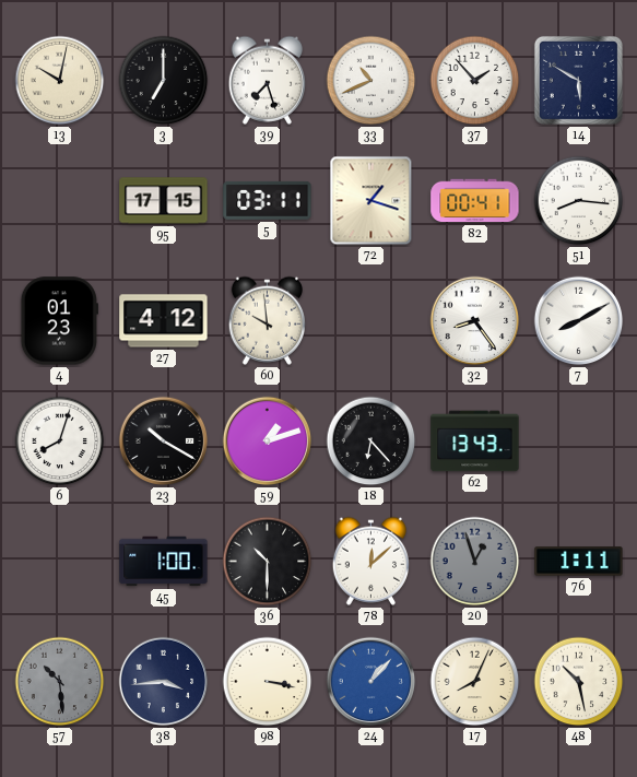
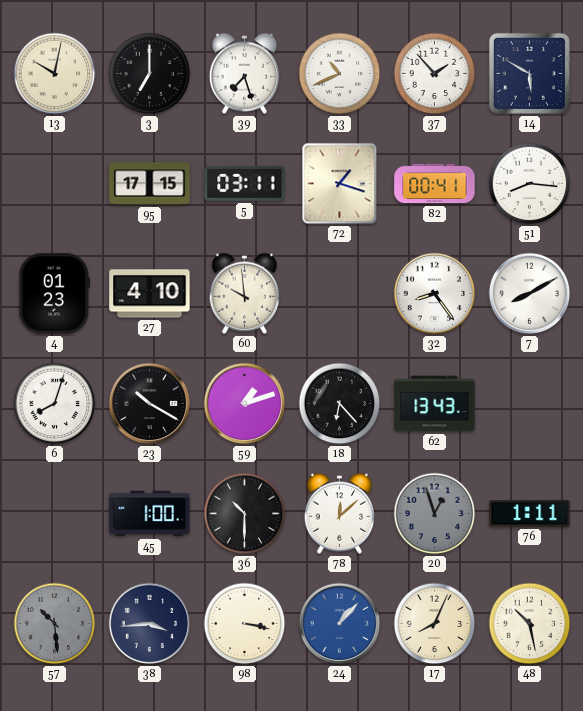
27: 4:12 -> 4:10
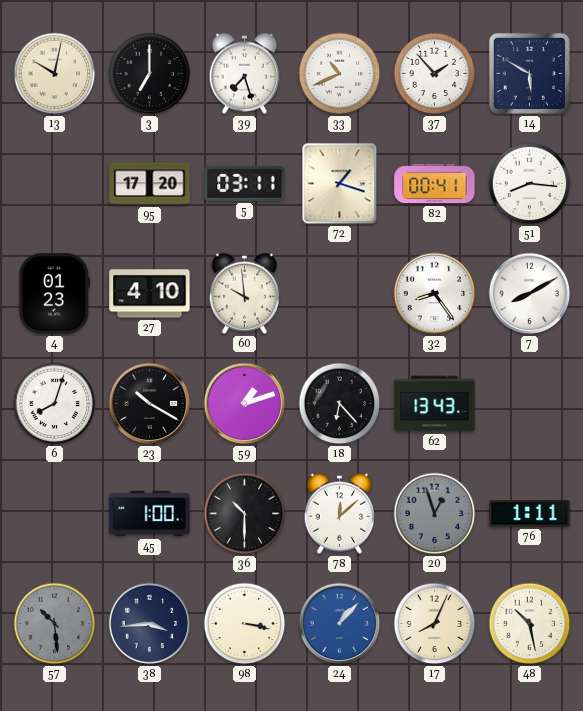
95: 17:15 -> 17:20
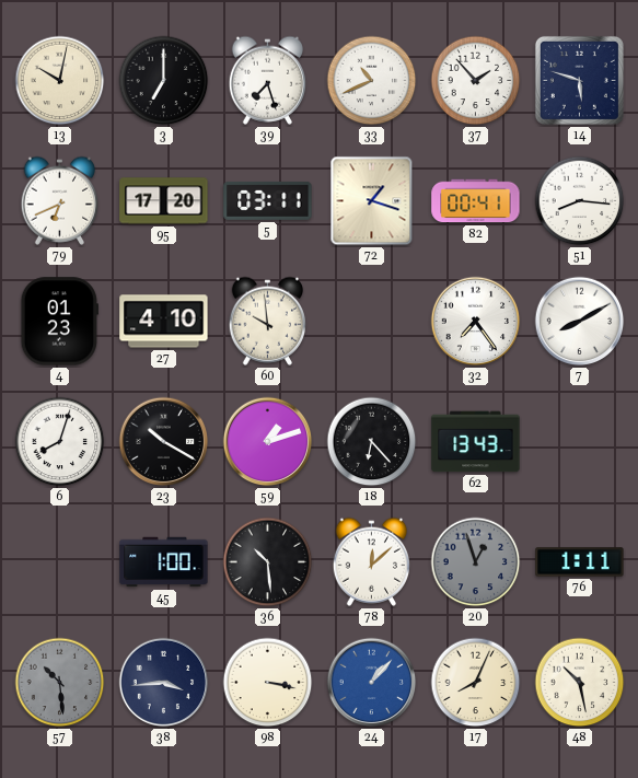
14: 5:50 -> 5:48
79: none -> 6:41
32: 8:24 -> 7:24
36: 10:30 -> 10:29
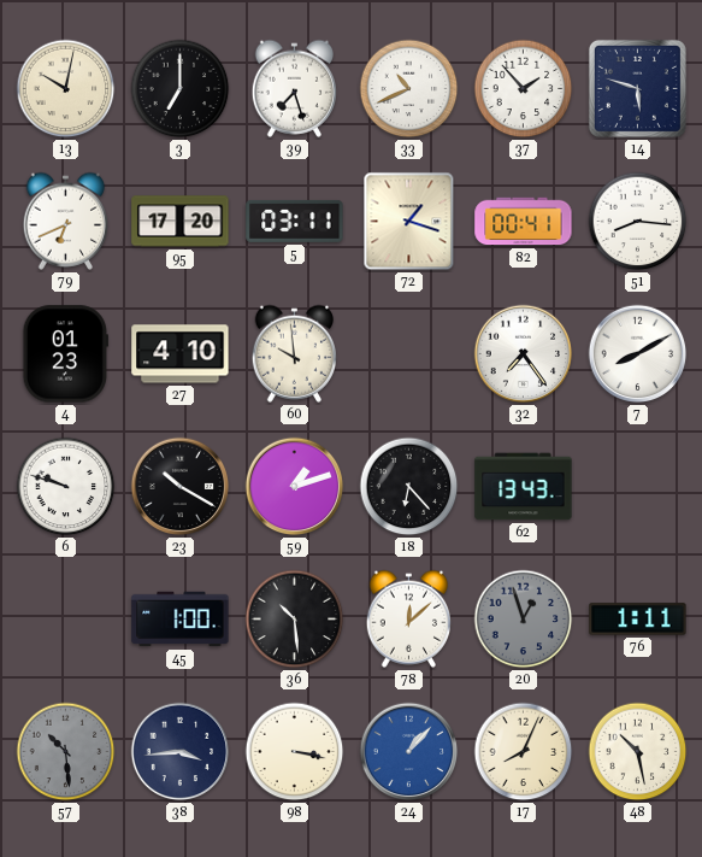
6: 8:03 -> 9:48
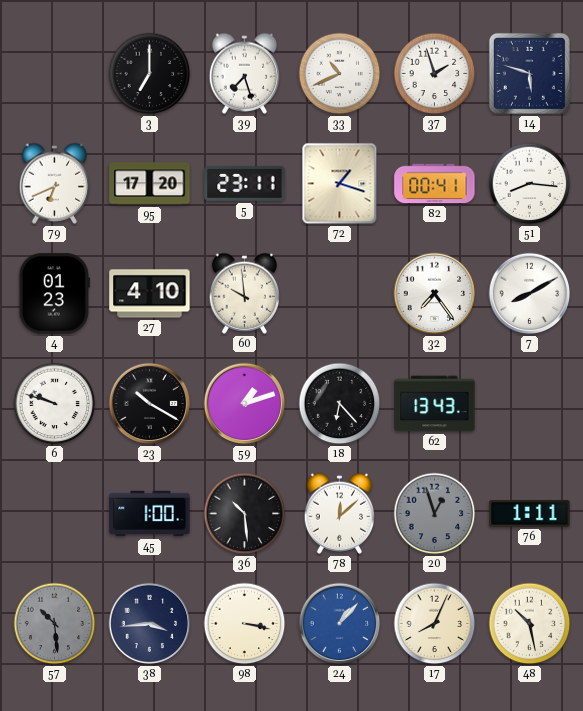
13: 10:02 -> none
37: 1:53 -> 1:57
5: 03:11 -> 23:11
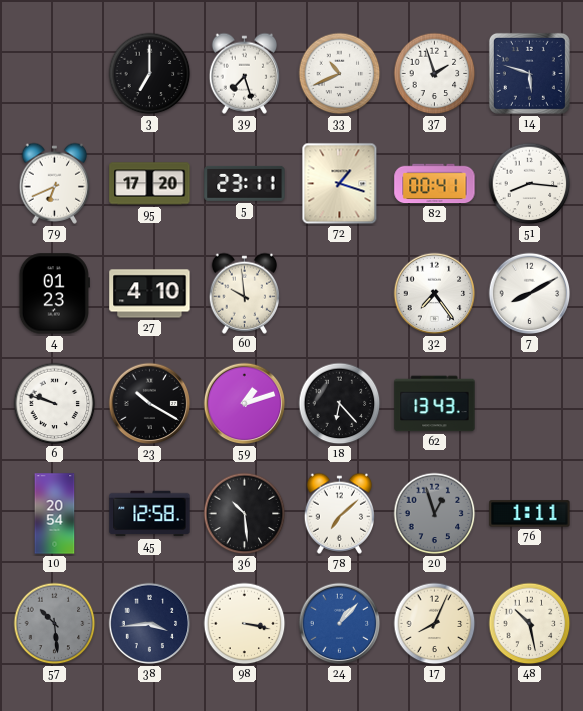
10: none -> 20:54
45: 1:00 -> 12:58
78: 12:08 -> 7:08
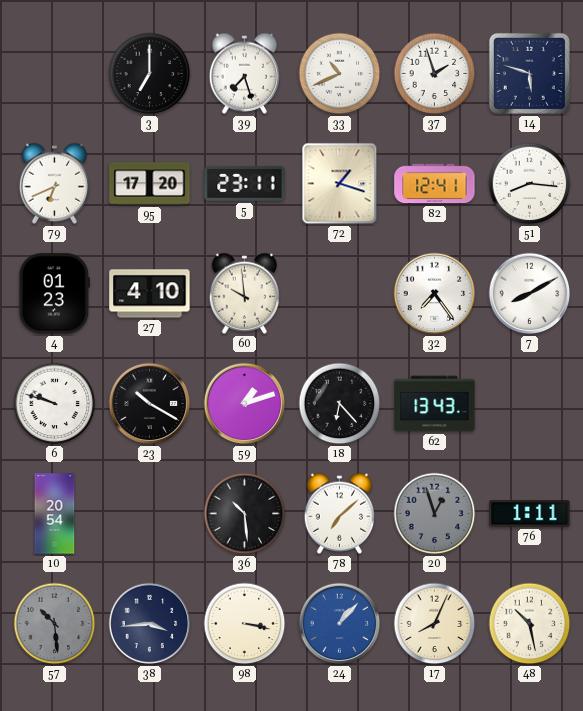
82: 00:41 -> 12:41
45: 12:58 -> none
